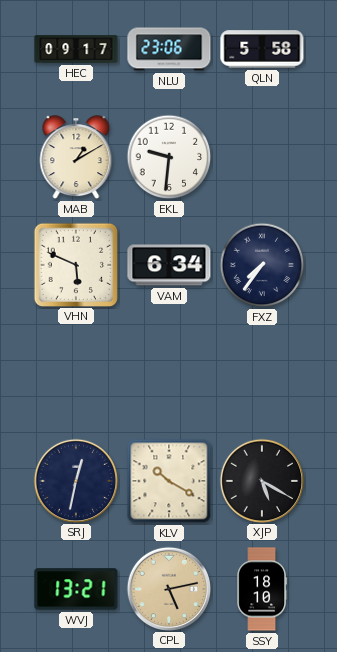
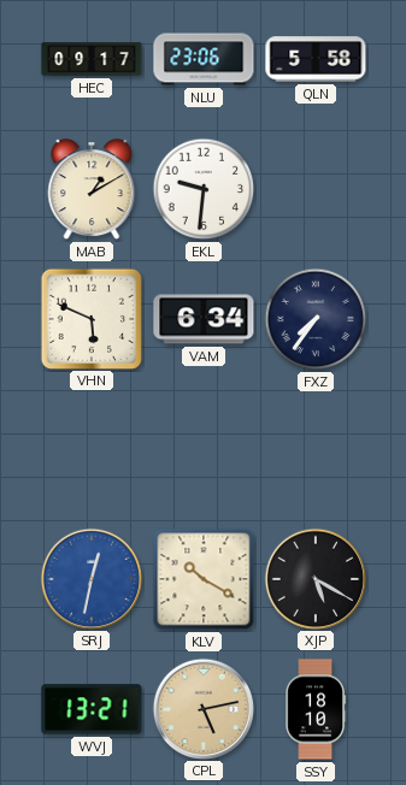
SRJ dial: navy -> blue
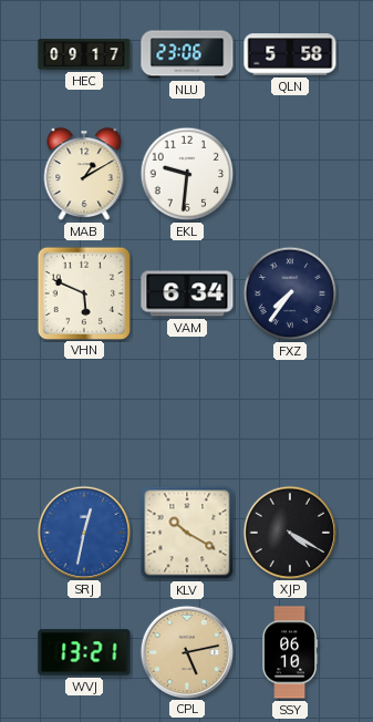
XJP: 5:20 -> 4:20
SSY: 18:10 -> 06:10
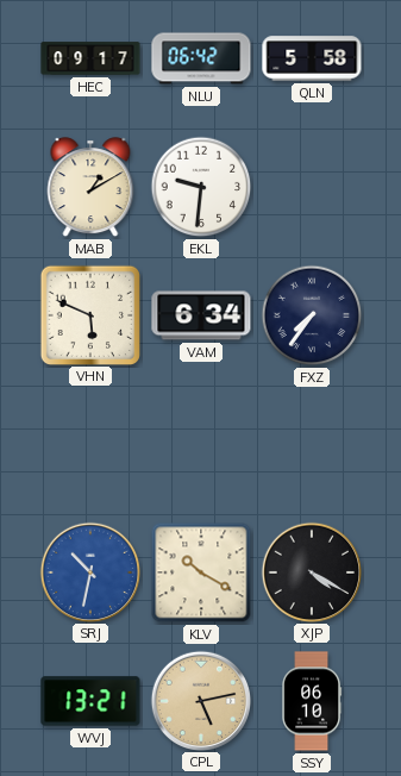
NLU: 23:06 -> 06:42
SRJ: 12:32 -> 10:32
